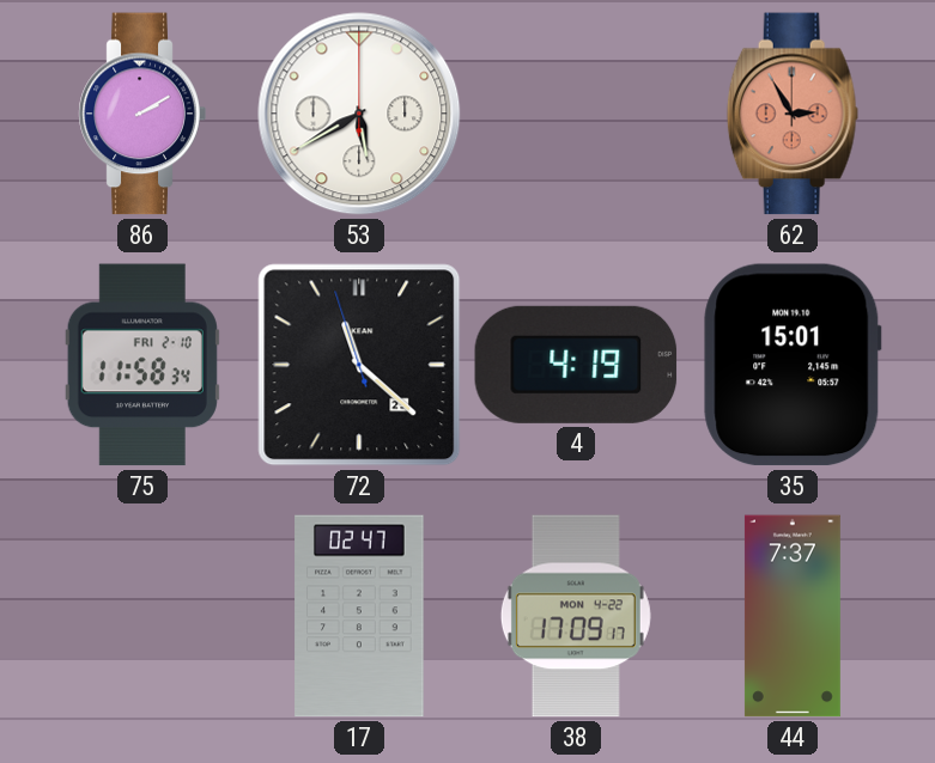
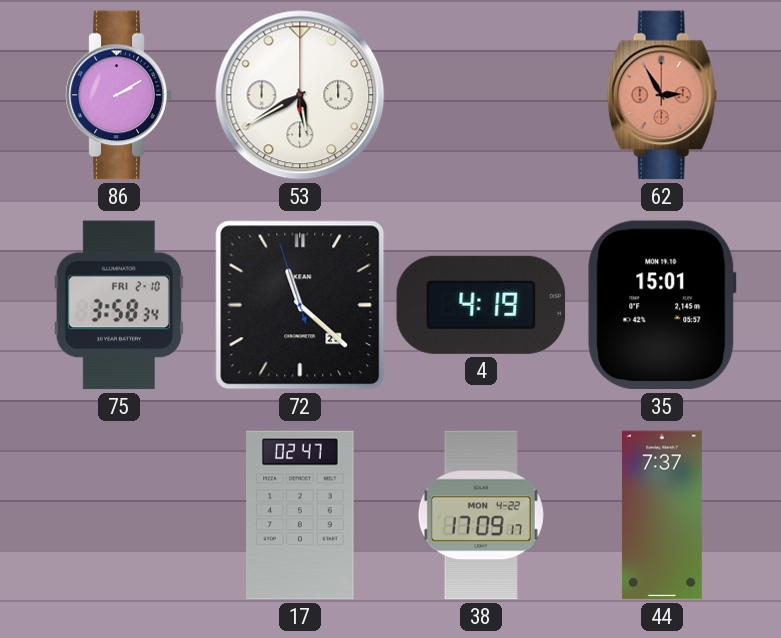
75: 11:58 -> 3:58
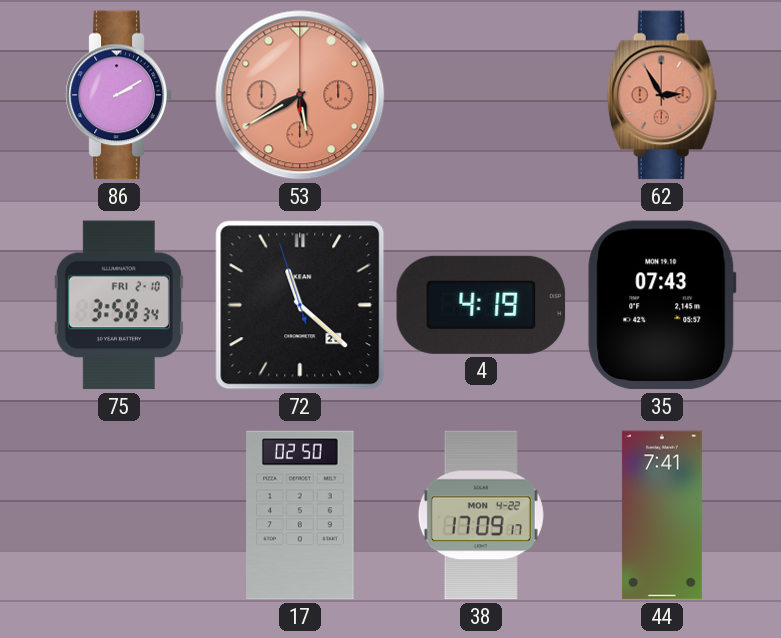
53 dial: white -> salmon
35: 15:01 -> 07:43
17: 02:47 -> 02:50
44: 7:37 -> 7:41
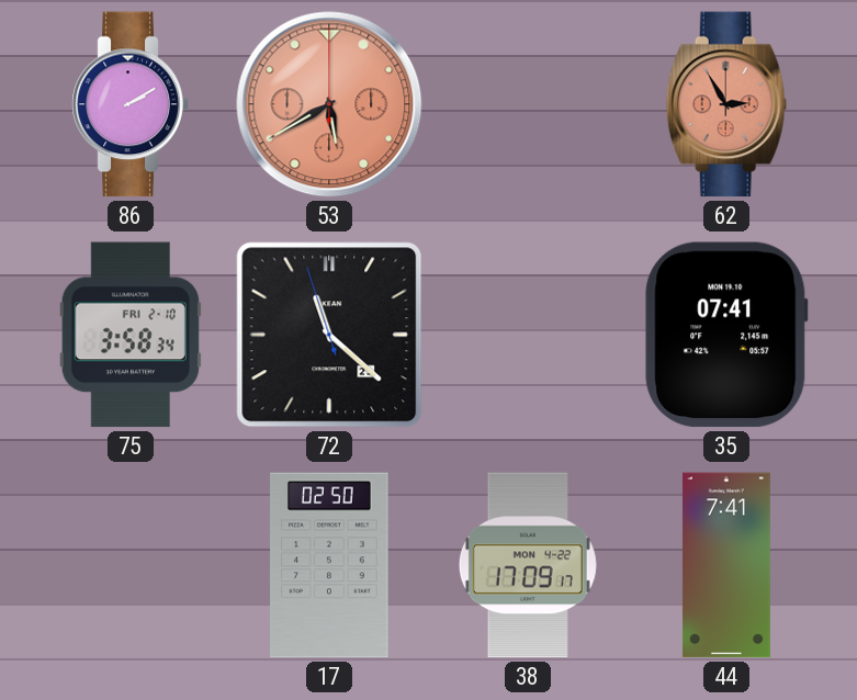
4: 4:19 -> none
35: 07:43 -> 07:41
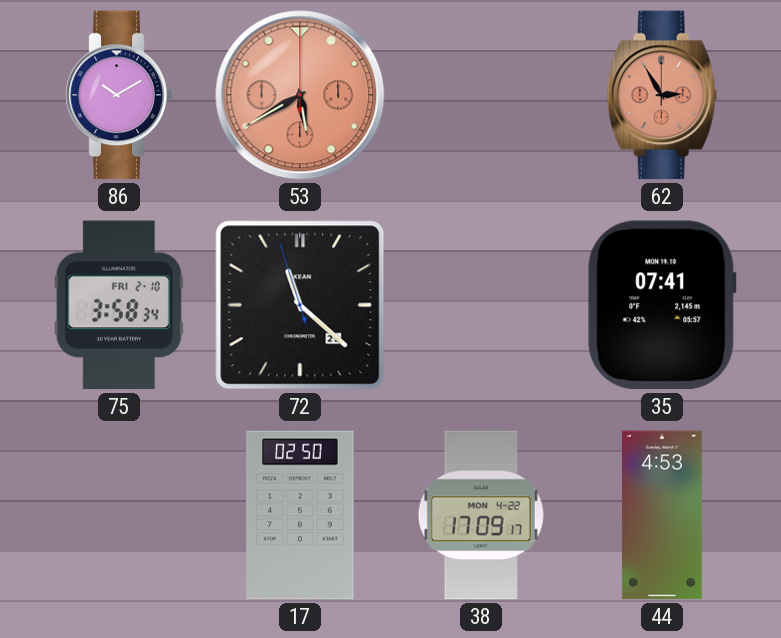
86: 2:10 -> 10:10
44: 7:41 -> 4:53
